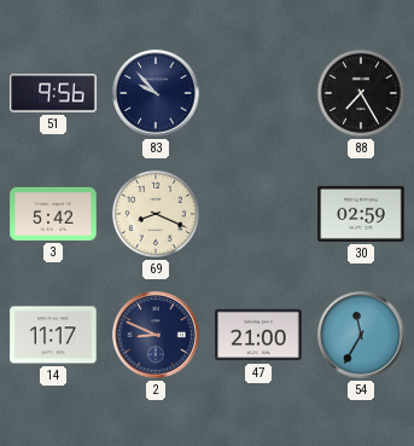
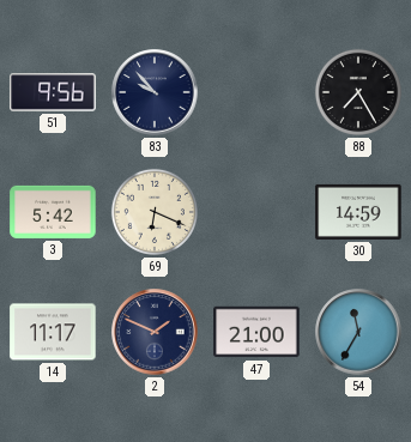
69: 8:19 -> 6:19
30: 02:59 -> 14:59
2: 8:49 -> 1:49
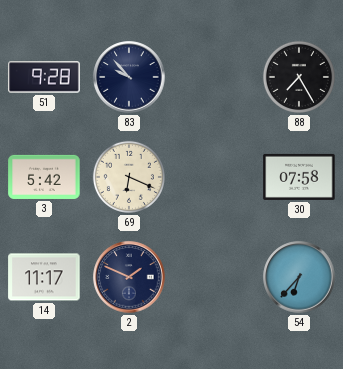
51: 9:56 -> 9:28
30: 14:59 -> 07:58
47: 21:00 -> none
54: 11:35 -> 6:37
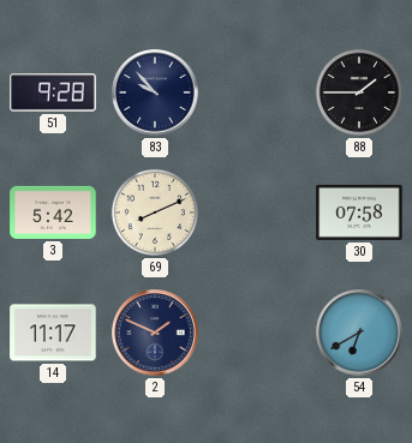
88: 7:25 -> 1:45
69: 6:19 -> 8:11
54: 6:37 -> 6:40
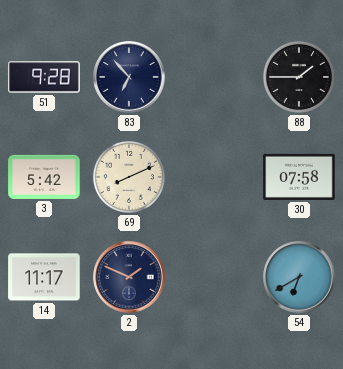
83: 9:53 -> 6:53
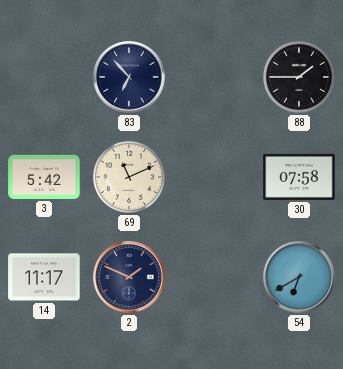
51: 9:28 -> none
69: 8:11 -> 11:11
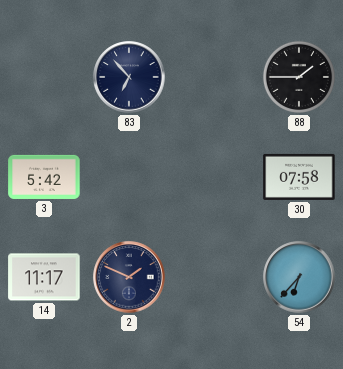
69: 11:11 -> none
54: 6:40 -> 6:37
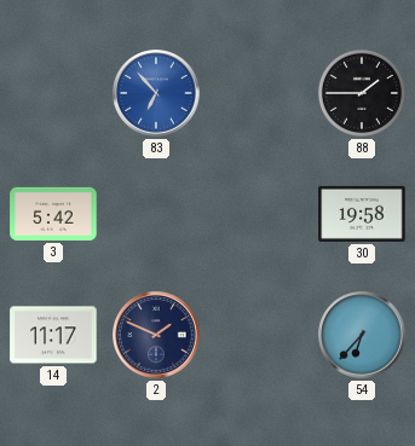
83 dial: navy -> blue
30: 07:58 -> 19:58
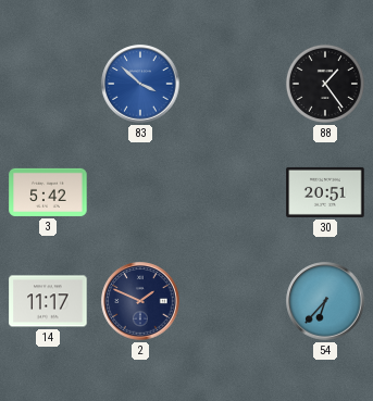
83: 6:53 -> 3:52
88: 1:45 -> 1:24
30: 19:58 -> 20:51
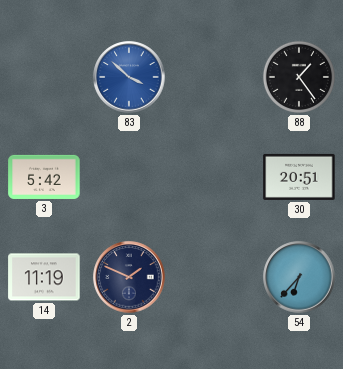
14: 11:17 -> 11:19
